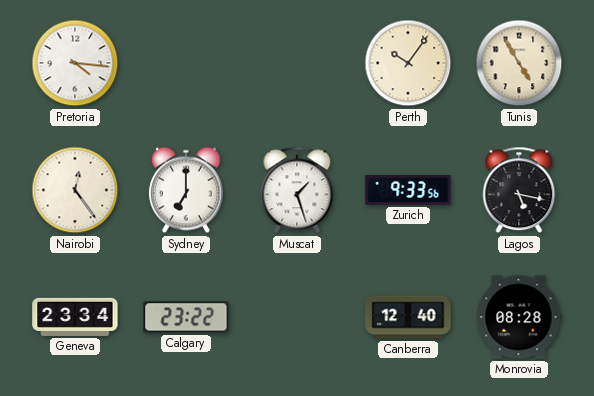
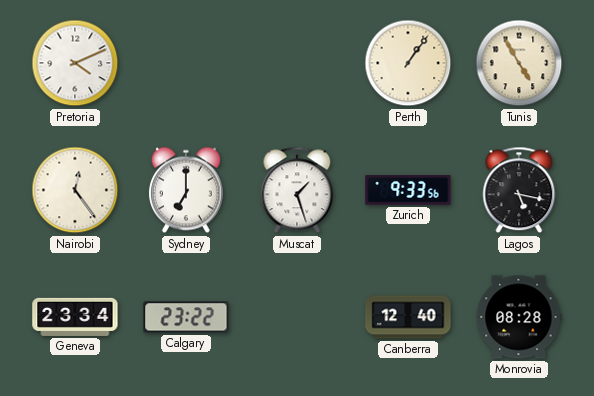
Pretoria: 4:16 -> 4:11
Perth: 10:06 -> 1:06
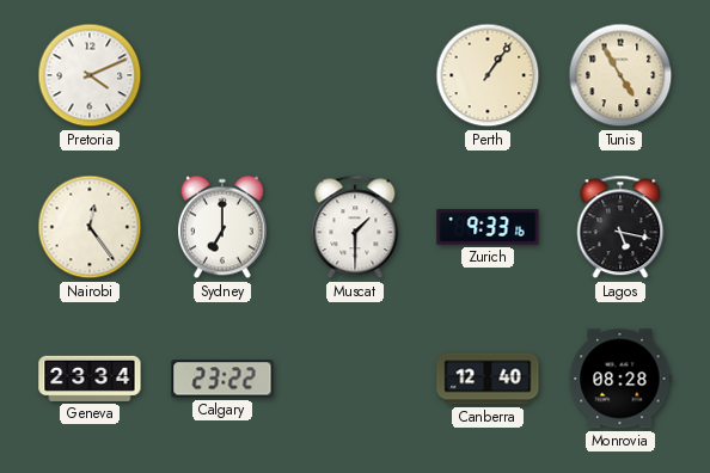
Muscat: 1:27 -> 1:30
Zurich: 9:33:56 -> 9:33:16
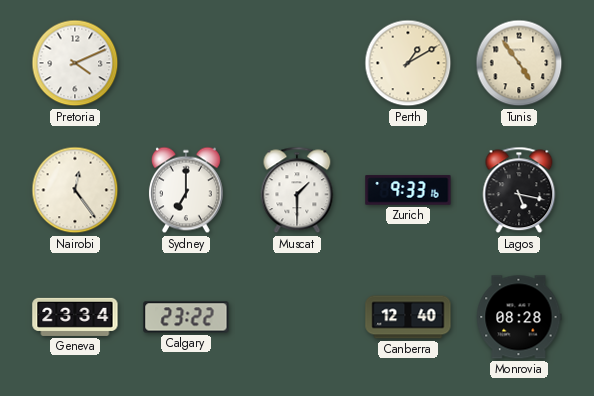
Perth: 1:06 -> 1:10
Tunis: 4:55 -> 4:54
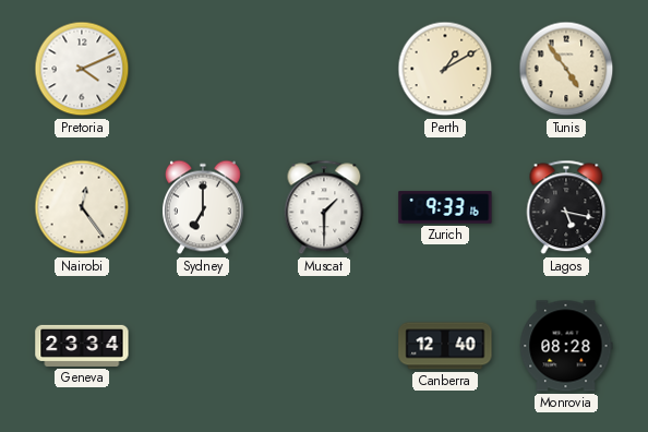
Calgary: 23:22 -> none
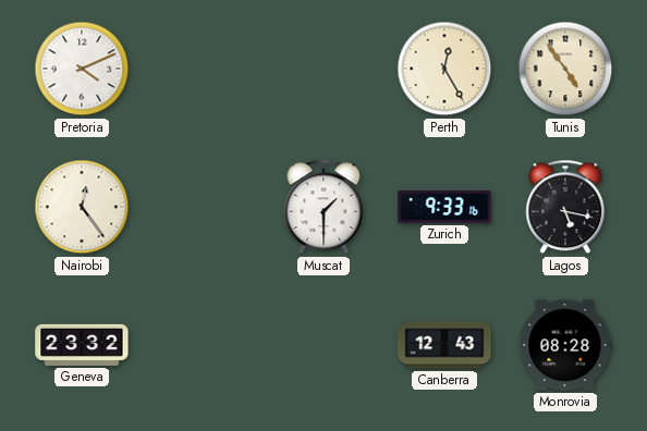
Perth: 1:10 -> 12:25
Sydney: 7:00 -> none
Geneva: 23:34 -> 23:32
Canberra: 12:40 -> 12:43
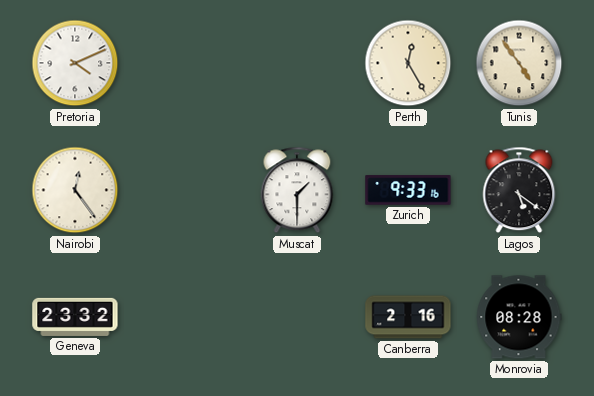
Lagos: 5:17 -> 5:21
Canberra: 12:43 -> 2:16
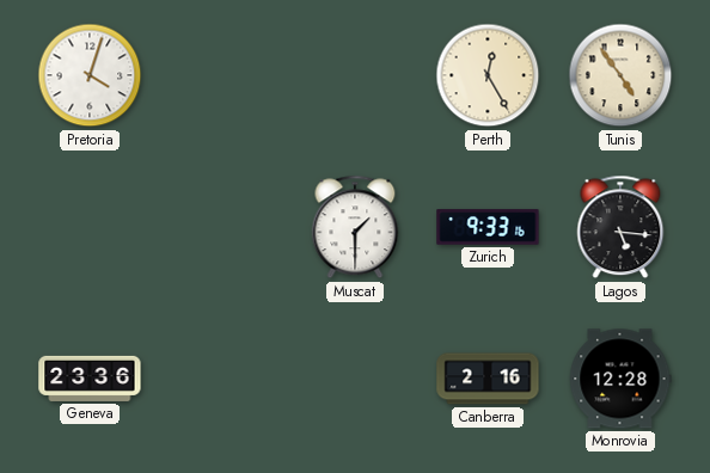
Pretoria: 4:11 -> 4:03
Nairobi: 12:24 -> none
Lagos: 5:21 -> 5:16
Geneva: 23:32 -> 23:36
Monrovia: 08:28 -> 12:28
